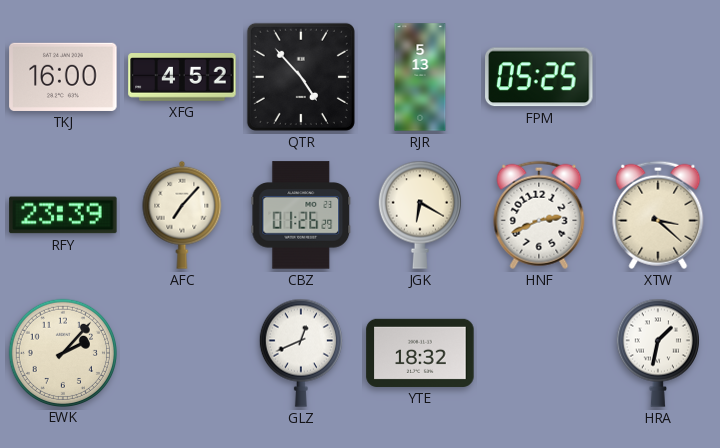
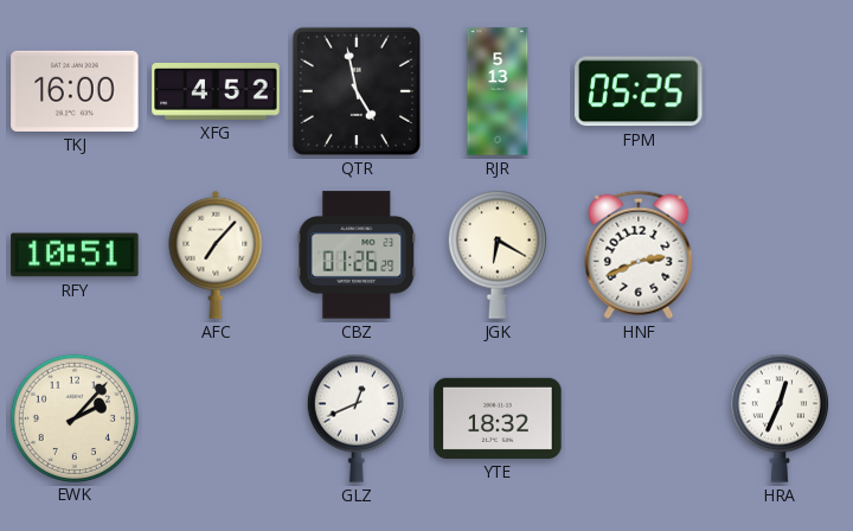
QTR: 4:53 -> 4:58
RFY: 23:39 -> 10:51
XTW: 3:22 -> none
HRA: 1:32 -> 12:34
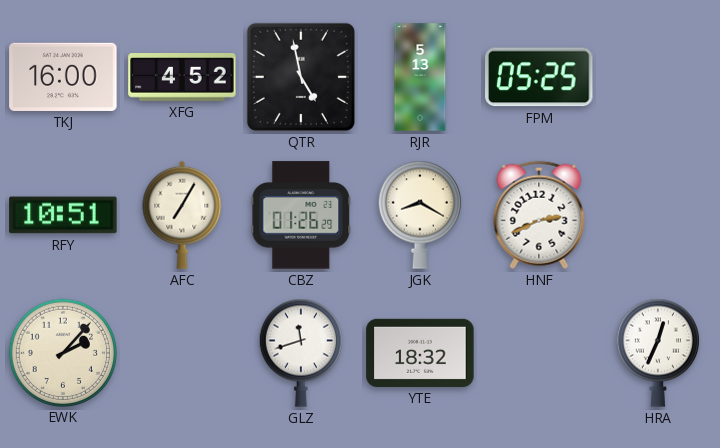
AFC: 7:07 -> 7:05
JGK: 6:20 -> 8:20
GLZ: 12:41 -> 11:42
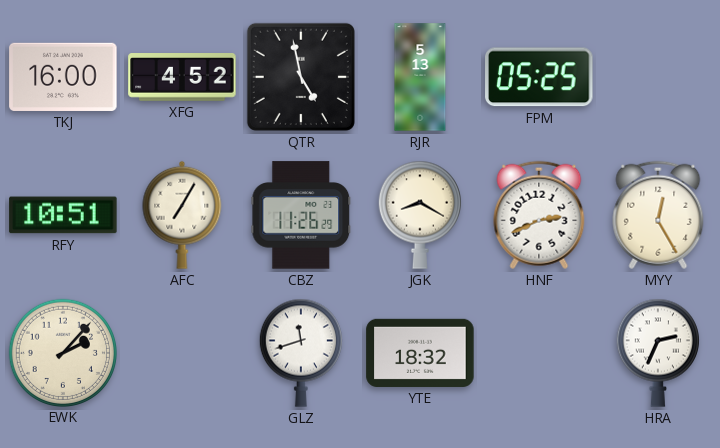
CBZ: 01:26 -> 11:26
MYY: none -> 12:25
HRA: 12:34 -> 2:34
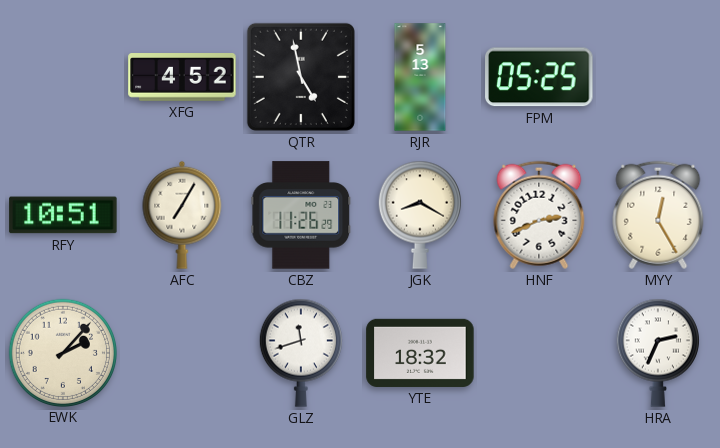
TKJ: 16:00 -> none
